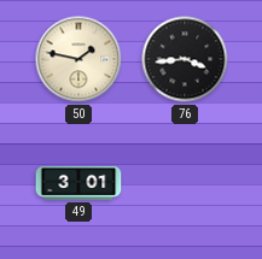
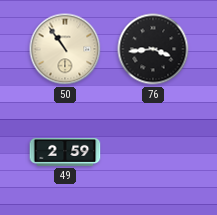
50: 1:47 -> 10:54
49: 3:01 -> 2:59
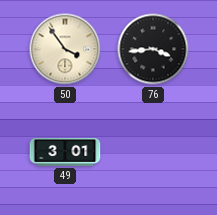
50: 10:54 -> 3:54
49: 2:59 -> 3:01
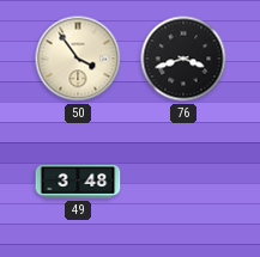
76: 3:44 -> 3:42
49: 3:01 -> 3:48
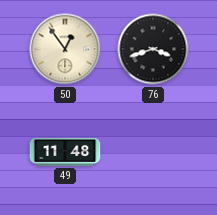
50: 3:54 -> 12:54
49: 3:48 -> 11:48
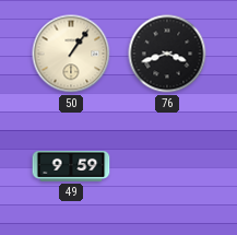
50: 12:54 -> 1:06
49: 11:48 -> 9:59
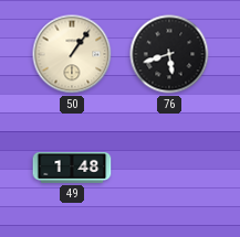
76: 3:42 -> 5:42
49: 9:59 -> 1:48
